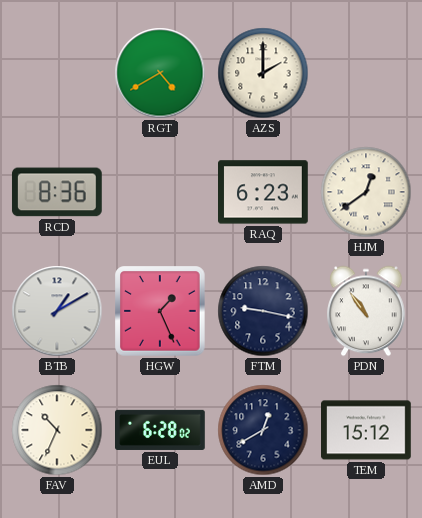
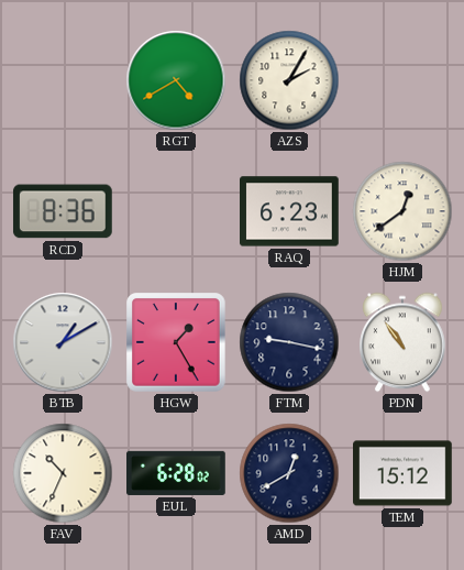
AZS: 2:00 -> 2:05
HGW: 1:26 -> 1:25
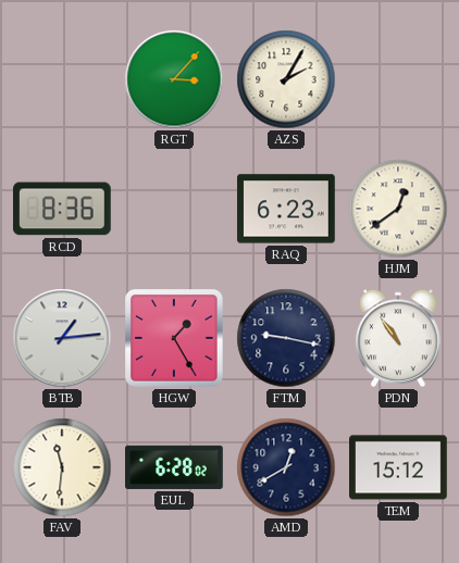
RGT: 4:40 -> 3:07
BTB: 1:10 -> 1:14
FAV: 10:34 -> 11:31
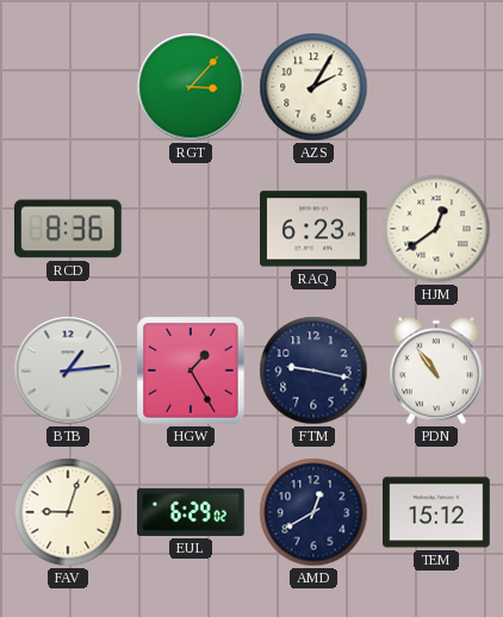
FAV: 11:31 -> 9:03
EUL: 6:28 -> 6:29
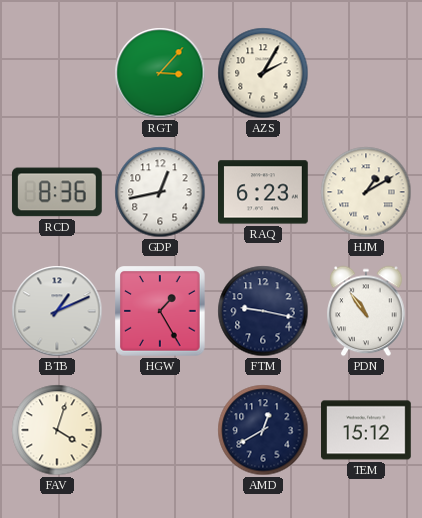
GDP: none -> 12:43
HJM: 12:39 -> 1:10
BTB: 1:14 -> 1:11
FAV: 9:03 -> 4:03
EUL: 6:29 -> none
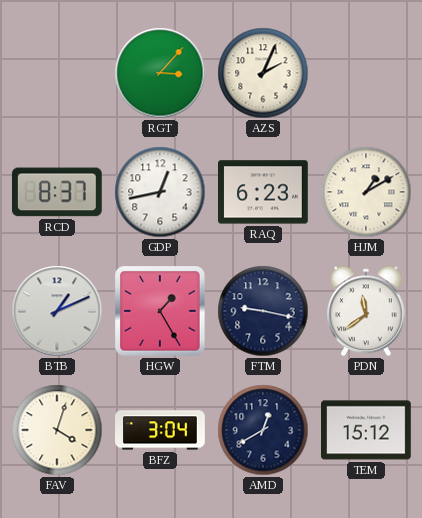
AZS: 2:05 -> 2:04
RCD: 8:36 -> 8:37
PDN: 10:54 -> 11:39
BFZ: none -> 3:04
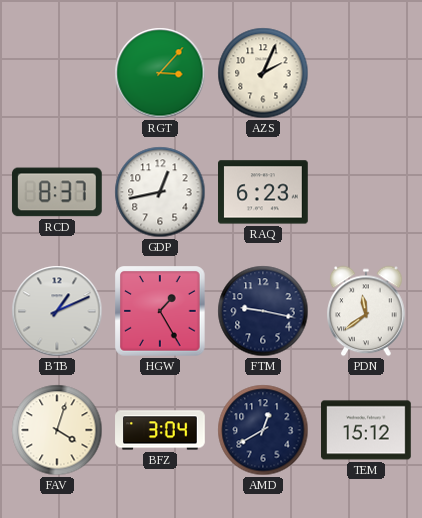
HJM: 1:10 -> none
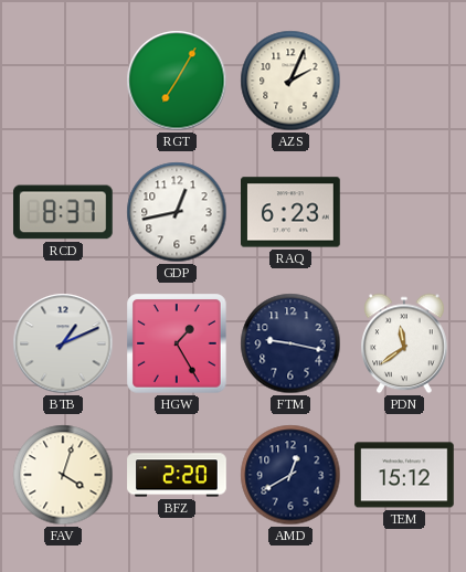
RGT: 3:07 -> 7:05
BFZ: 3:04 -> 2:20
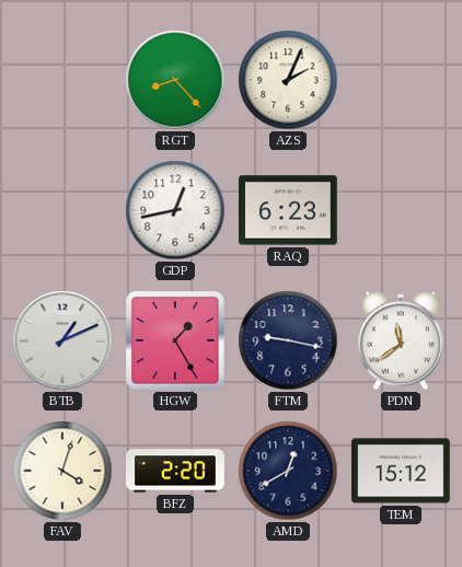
RGT: 7:05 -> 8:23
RCD: 8:37 -> none
